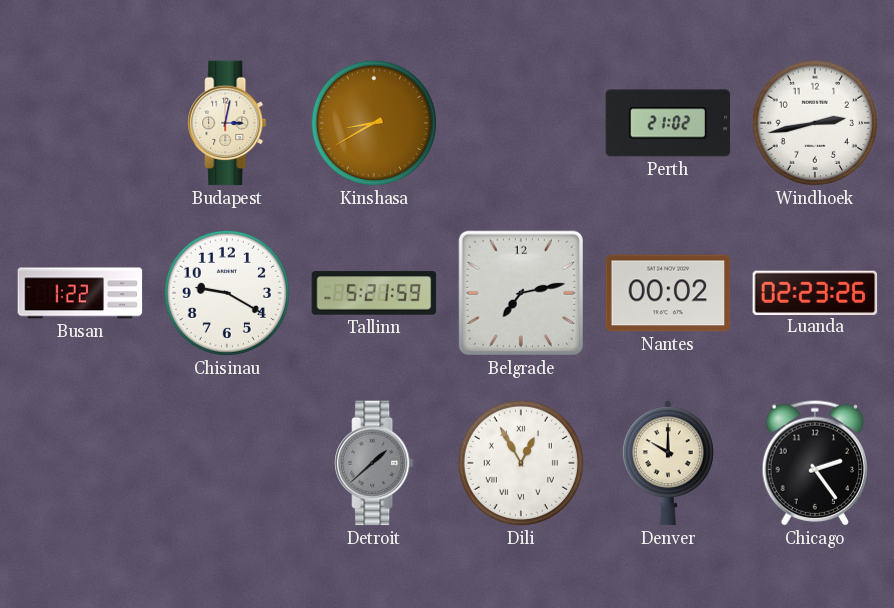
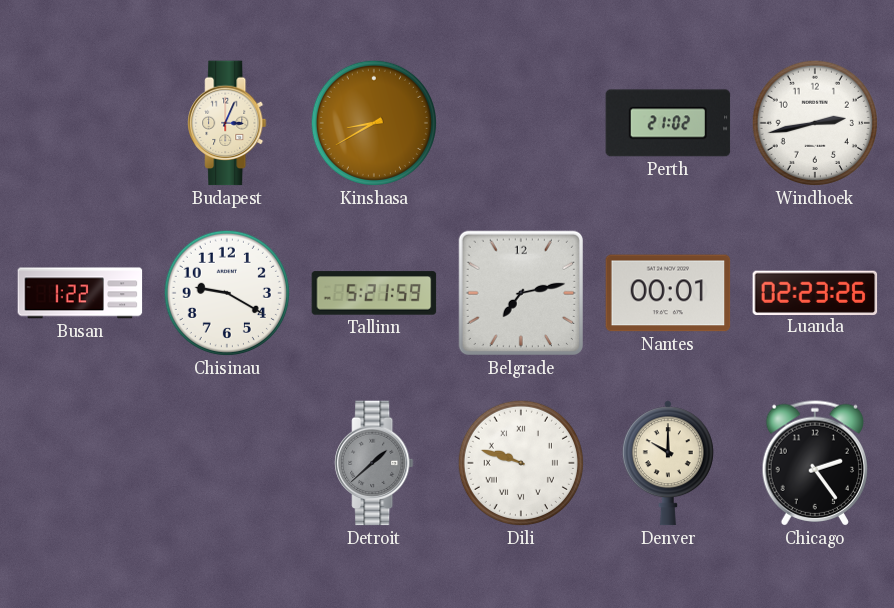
Budapest: 3:02 -> 3:04
Nantes: 00:02 -> 00:01
Dili: 12:55 -> 9:48
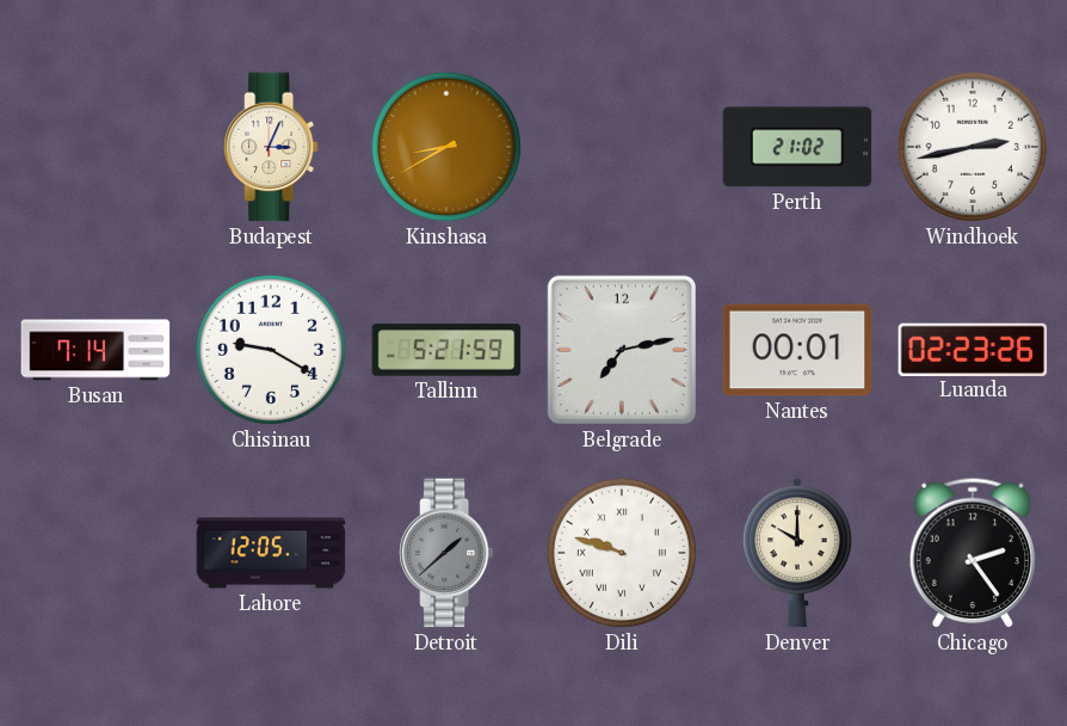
Busan: 1:22 -> 7:14
Lahore: none -> 12:05
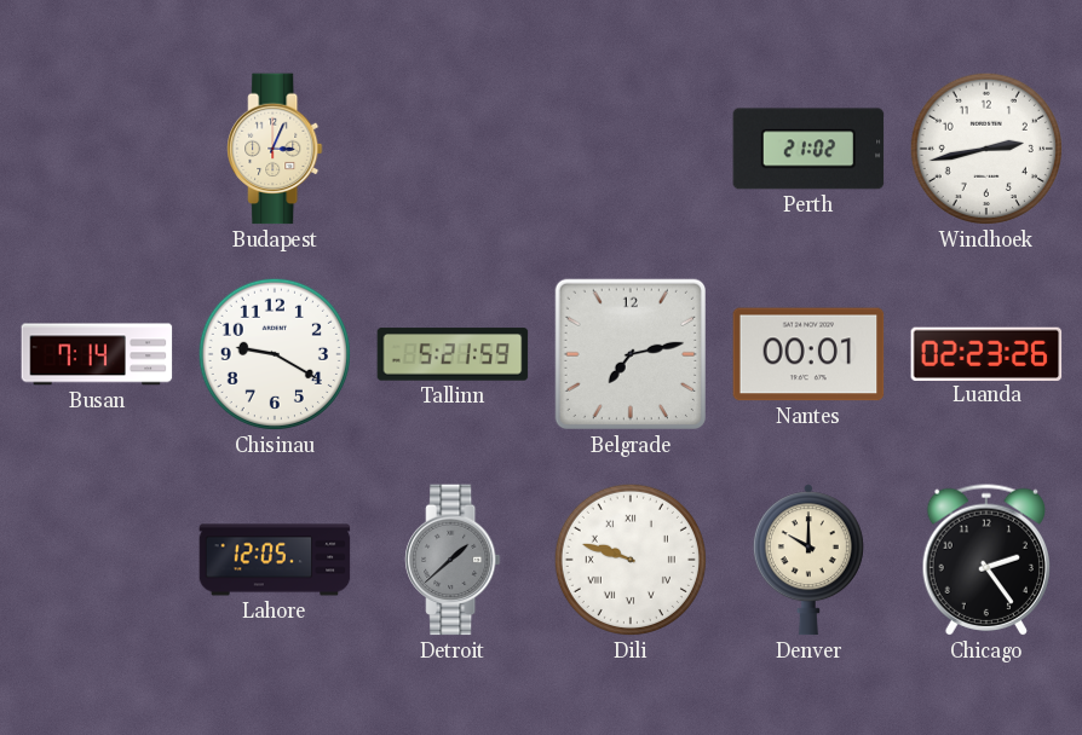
Kinshasa: 8:40 -> none
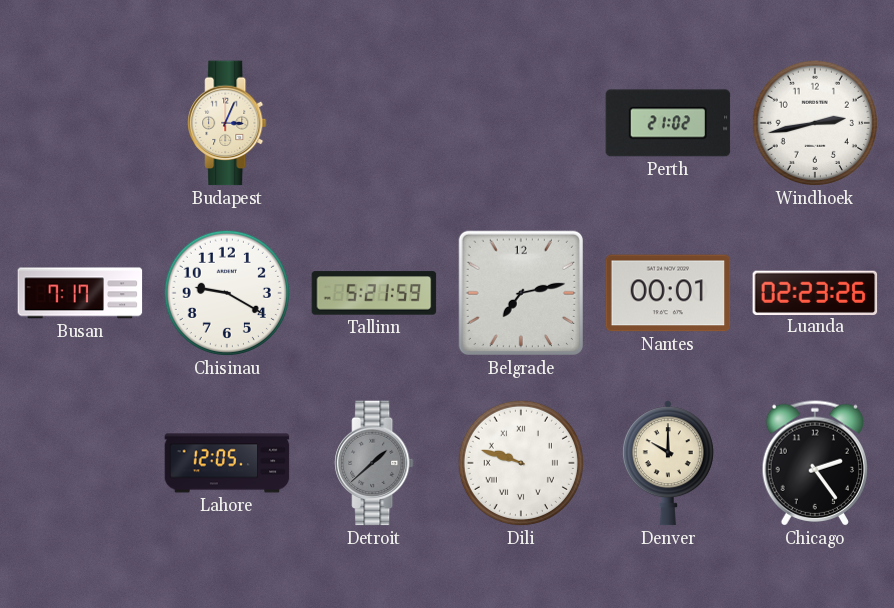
Busan: 7:14 -> 7:17
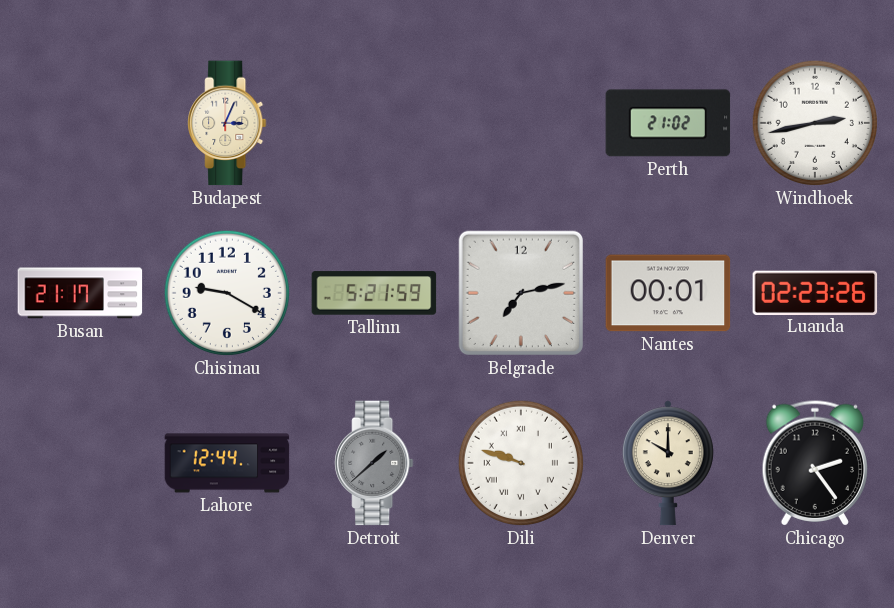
Busan: 7:17 -> 21:17
Lahore: 12:05 -> 12:44
